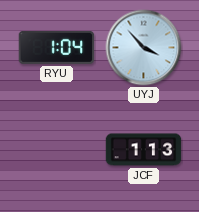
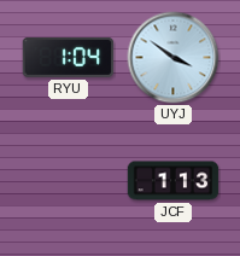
UYJ: 3:53 -> 3:51
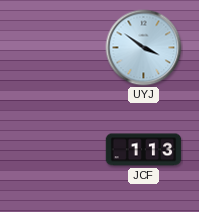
RYU: 1:04 -> none
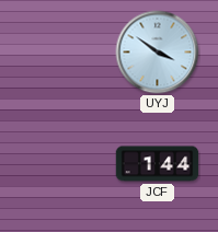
JCF: 1:13 -> 1:44
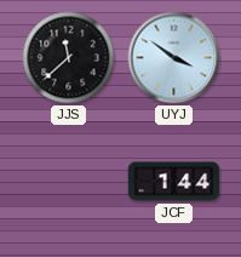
JJS: none -> 11:38
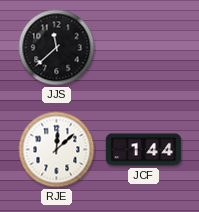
UYJ: 3:51 -> none
RJE: none -> 12:08
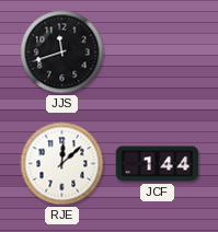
JJS: 11:38 -> 11:42
